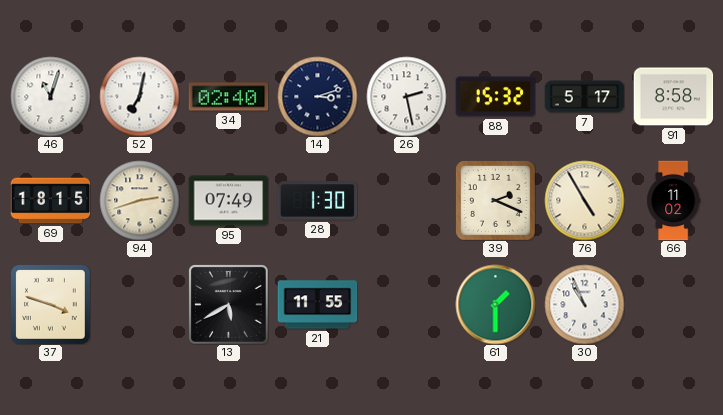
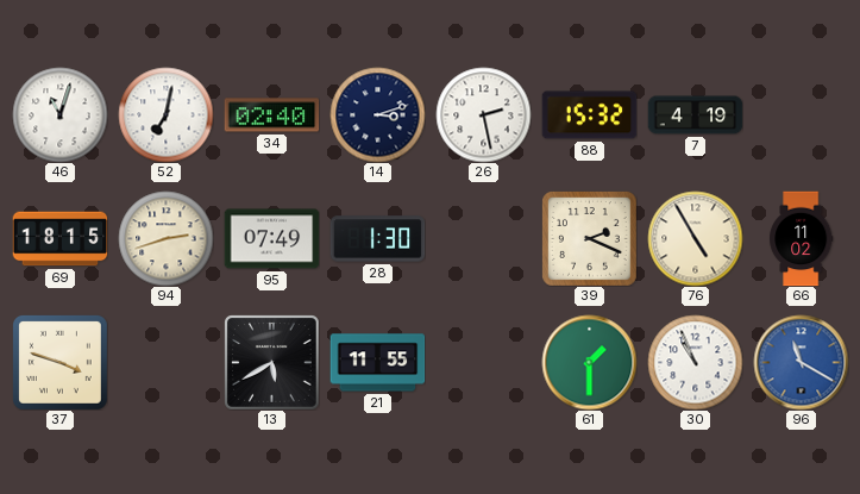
7: 5:17 -> 4:19
91: 8:58 -> none
96: none -> 11:20
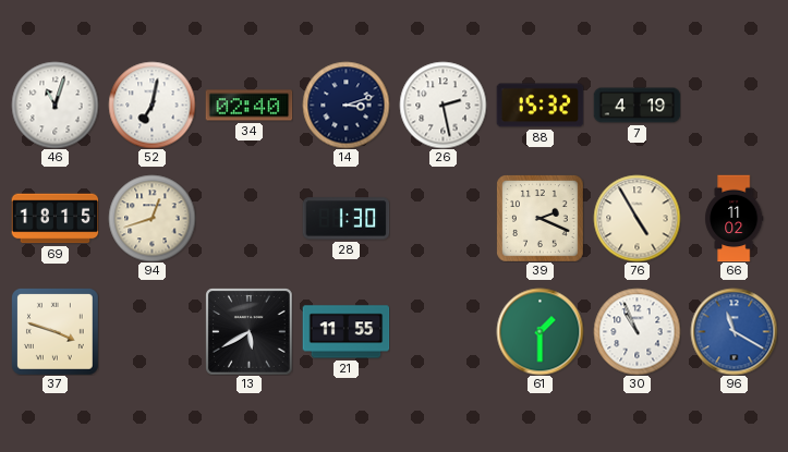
94: 2:42 -> 12:42
95: 07:49 -> none
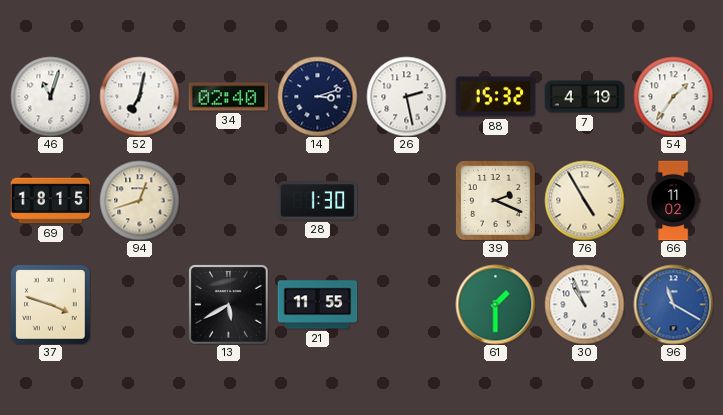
54: none -> 1:36
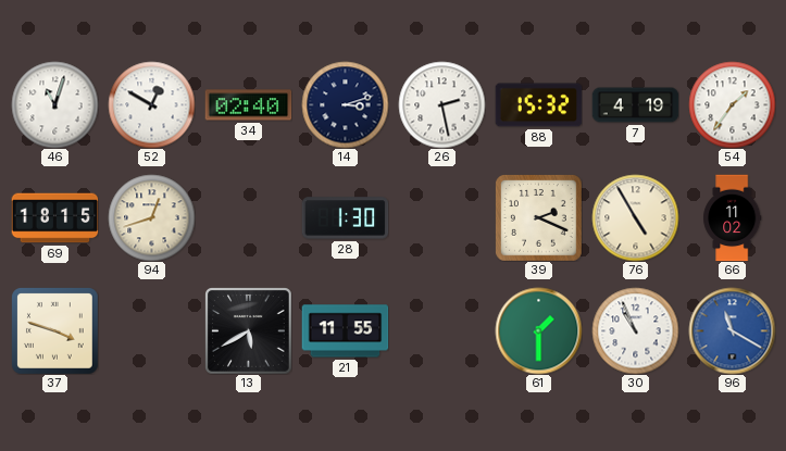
52: 7:02 -> 12:50
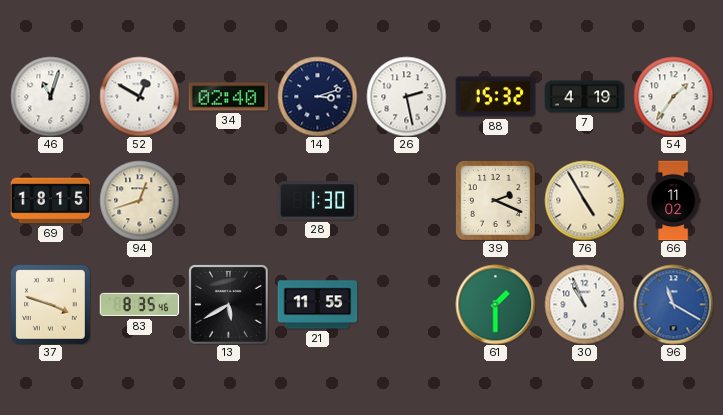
83: none -> 8:35
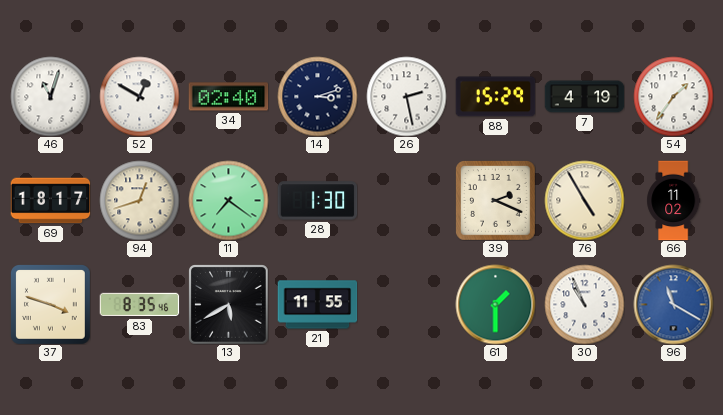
88: 15:32 -> 15:29
69: 18:15 -> 18:17
11: none -> 7:21
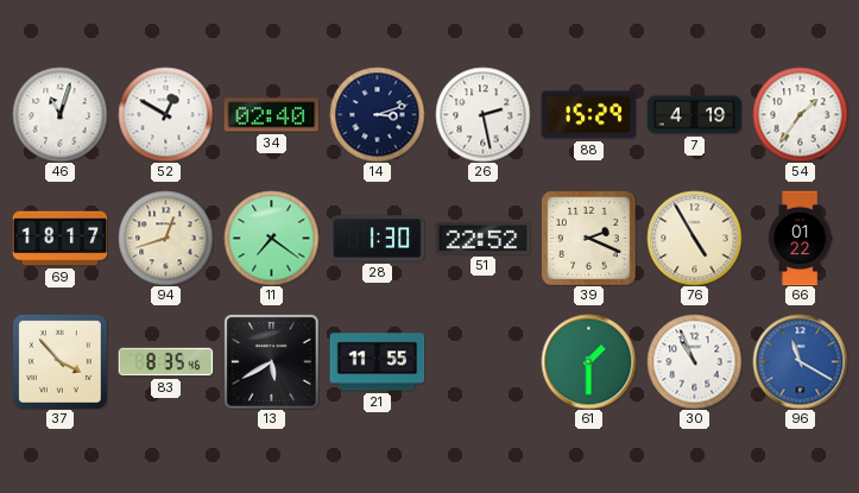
51: none -> 22:52
66: 11:02 -> 01:22
37: 3:48 -> 3:53
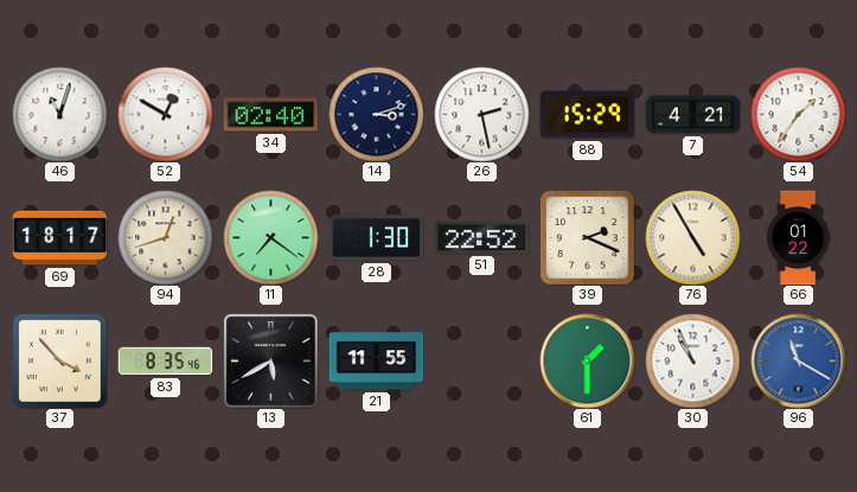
7: 4:19 -> 4:21
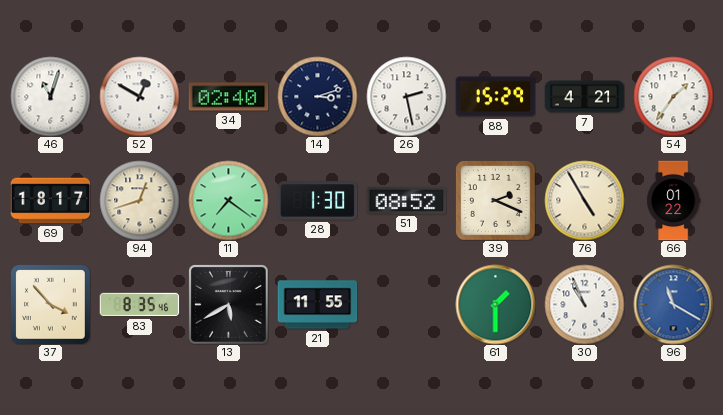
51: 22:52 -> 08:52
